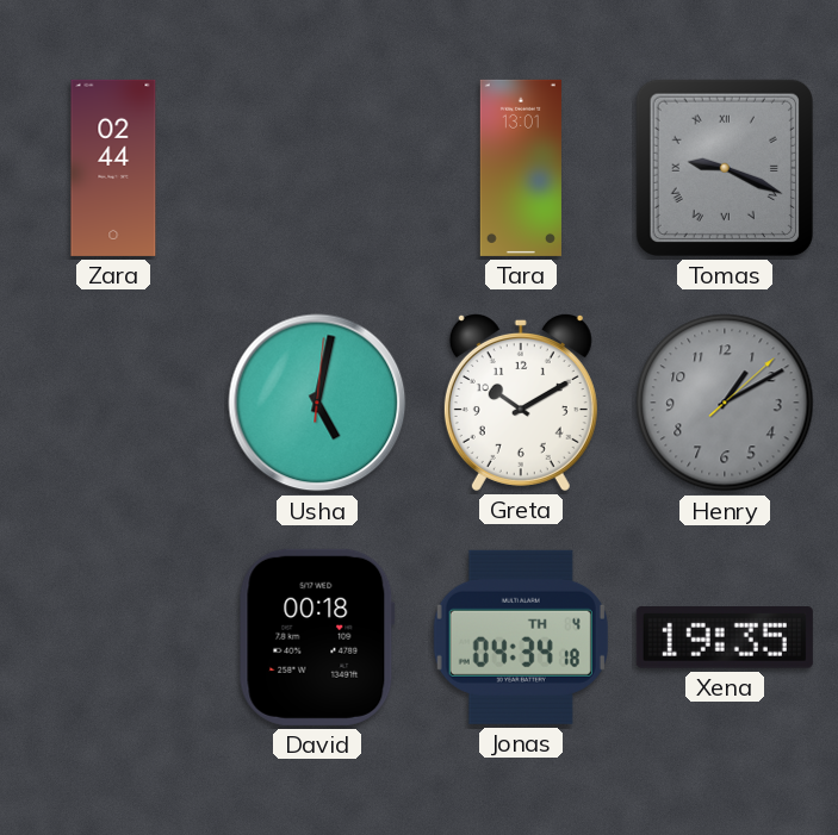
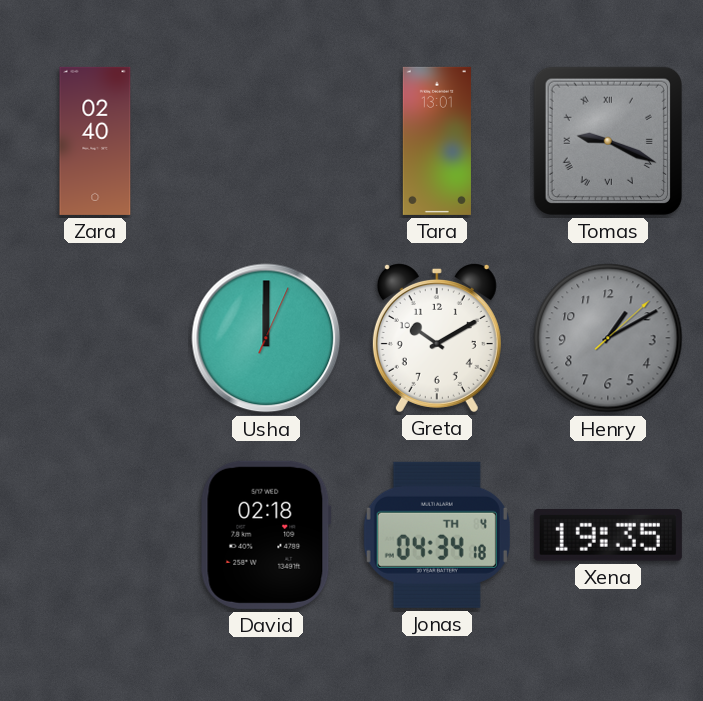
Zara: 02:44 -> 02:40
Usha: 5:02 -> 12:00
David: 00:18 -> 02:18
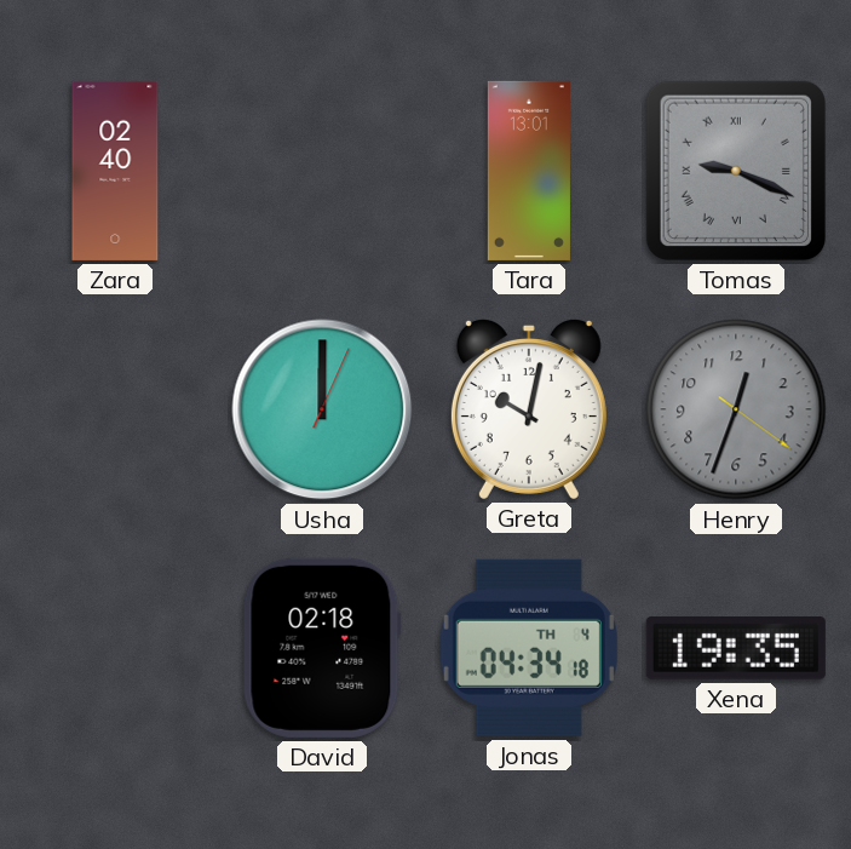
Greta: 10:10 -> 10:02
Henry: 1:10 -> 12:33
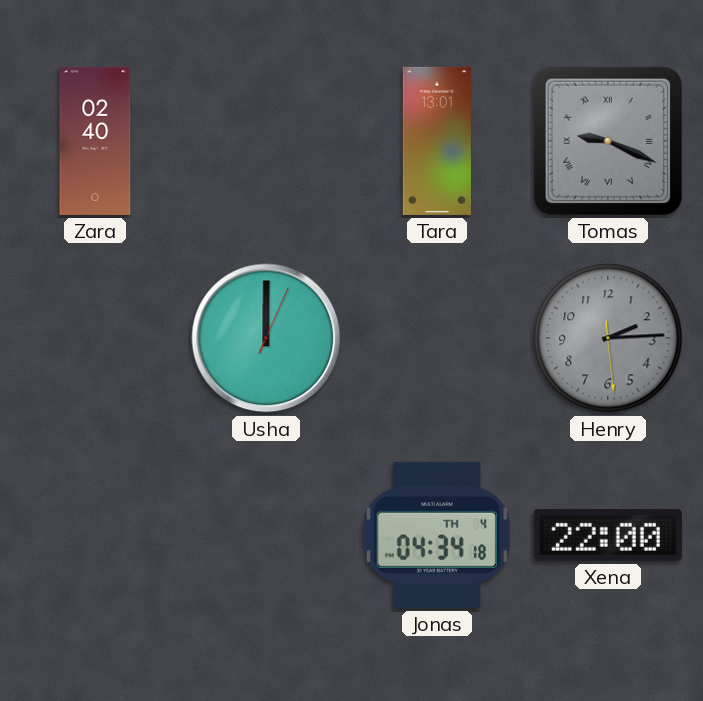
Greta: 10:02 -> none
Henry: 12:33 -> 2:14
David: 02:18 -> none
Xena: 19:35 -> 22:00
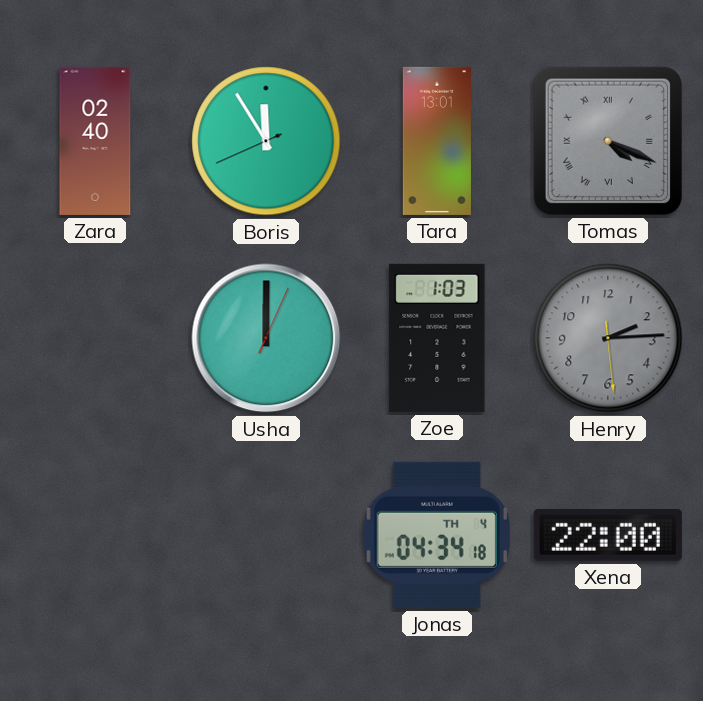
Boris: none -> 11:54
Tomas: 9:19 -> 4:19
Zoe: none -> 1:03
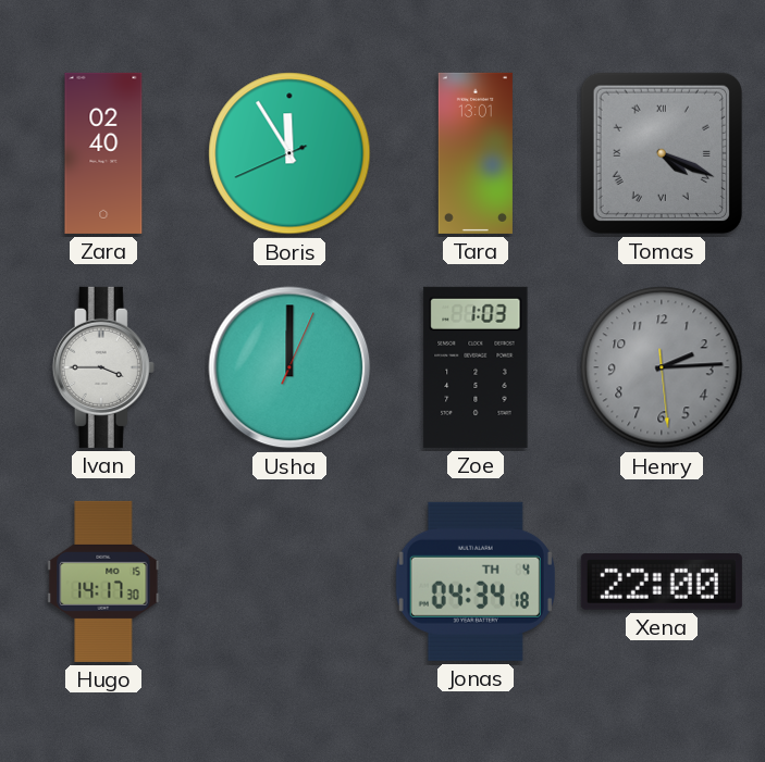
Ivan: none -> 3:45
Hugo: none -> 14:17
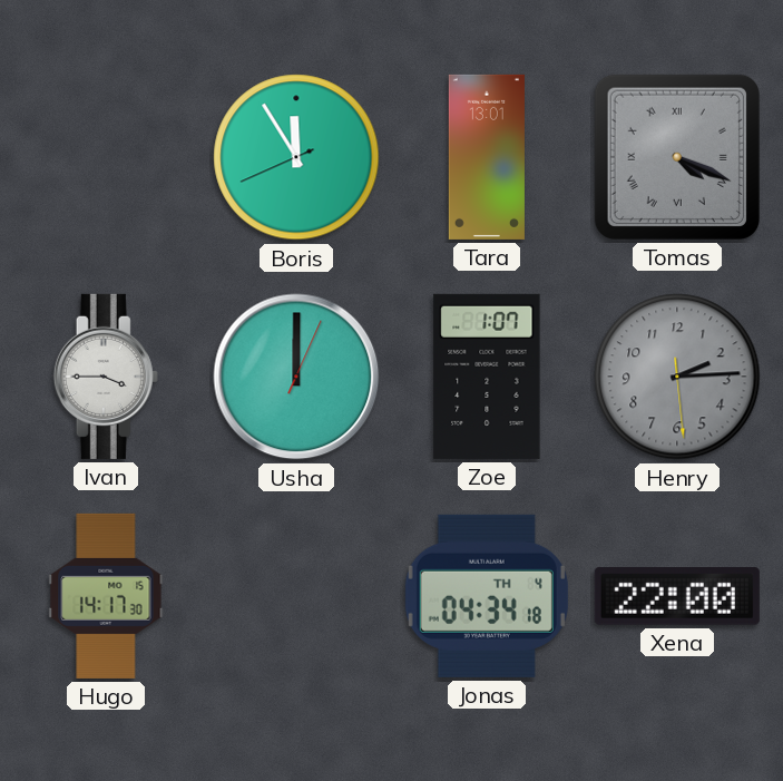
Zara: 02:40 -> none
Zoe: 1:03 -> 1:07
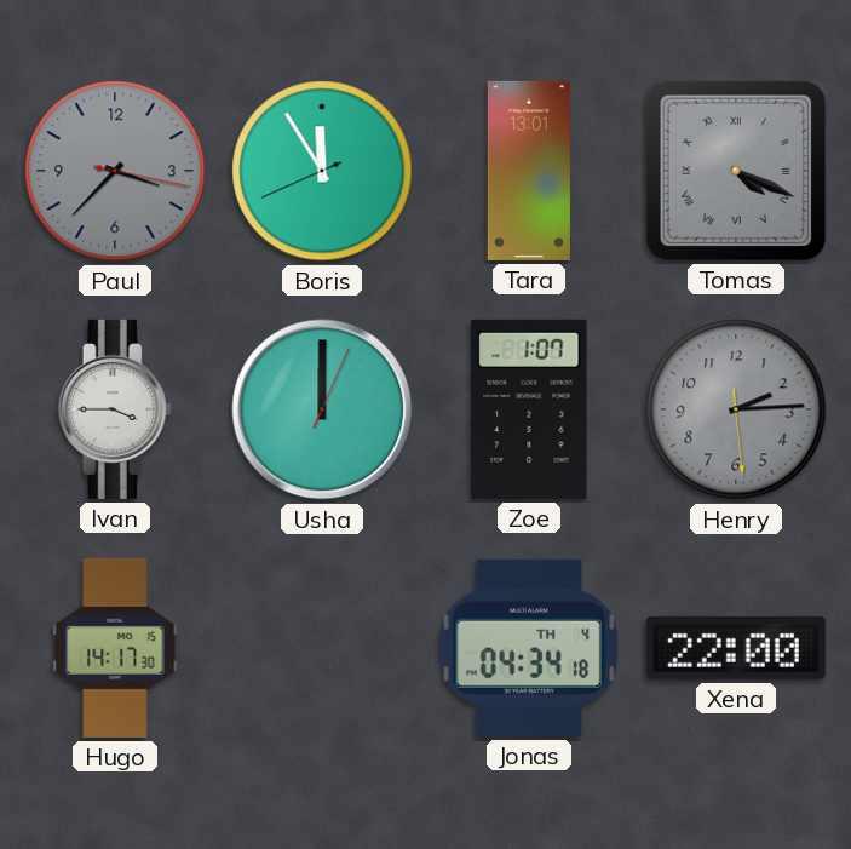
Paul: none -> 3:37
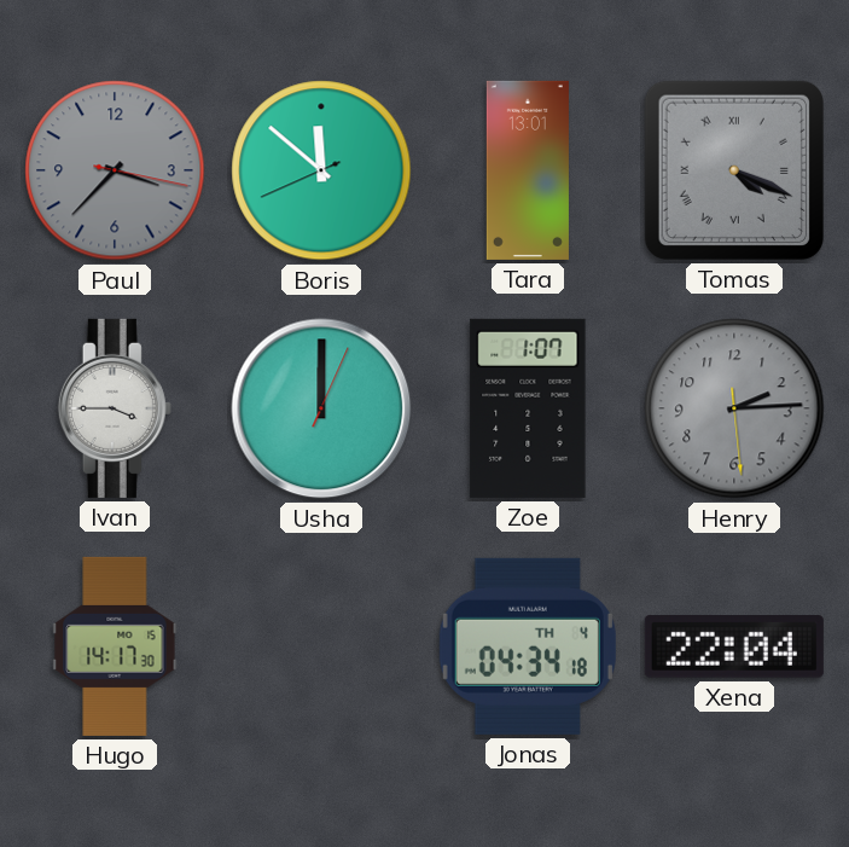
Boris: 11:54 -> 11:51
Xena: 22:00 -> 22:04
